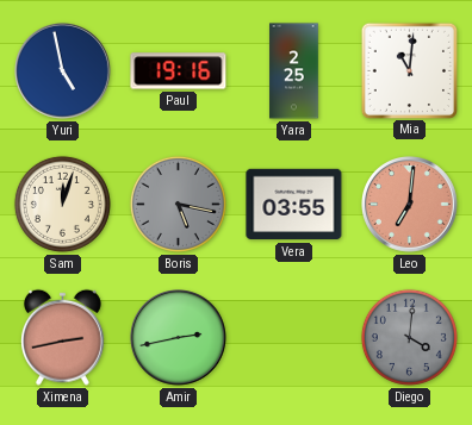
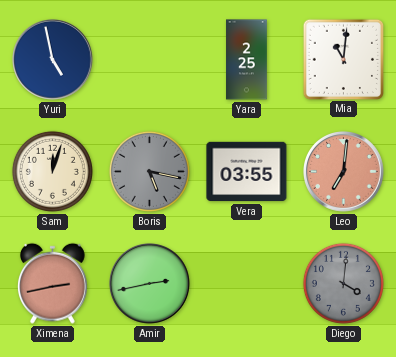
Paul: 19:16 -> none
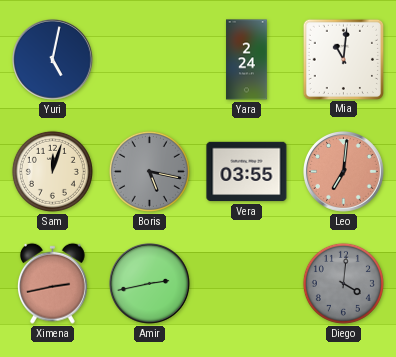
Yuri: 4:58 -> 5:02
Yara: 2:25 -> 2:24
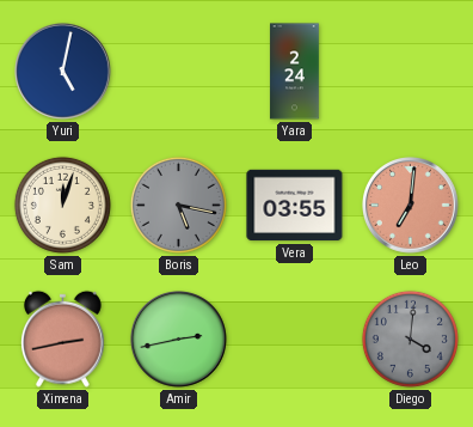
Mia: 11:01 -> none
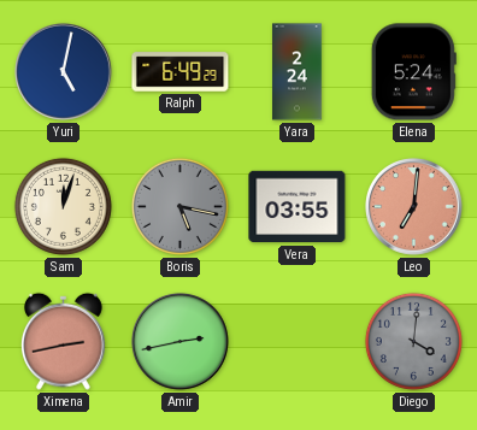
Ralph: none -> 6:49
Elena: none -> 5:24
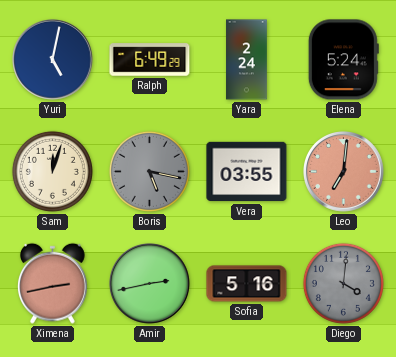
Sofia: none -> 5:16
